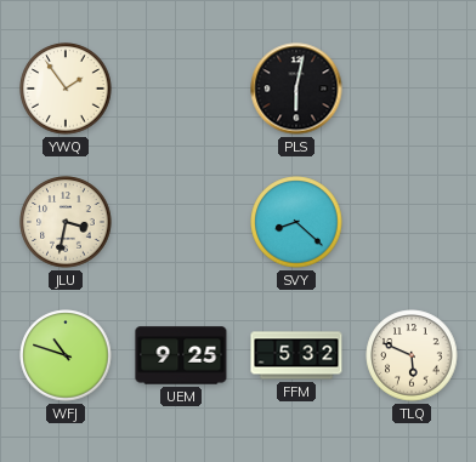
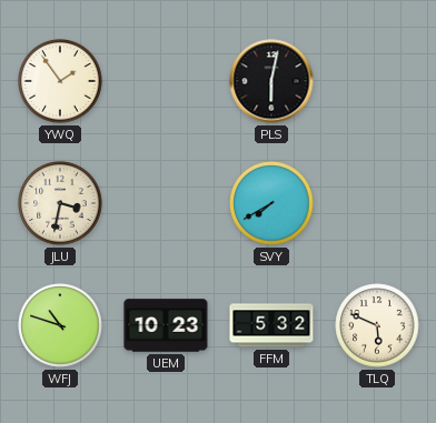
SVY: 8:22 -> 7:40
UEM: 9:25 -> 10:23
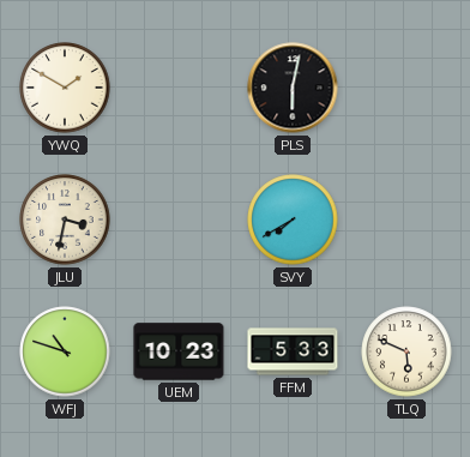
YWQ: 1:54 -> 1:50
FFM: 5:32 -> 5:33
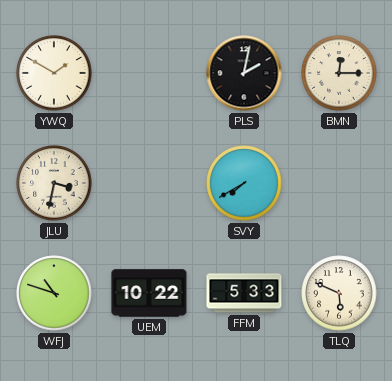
PLS: 6:02 -> 2:02
BMN: none -> 12:15
UEM: 10:23 -> 10:22
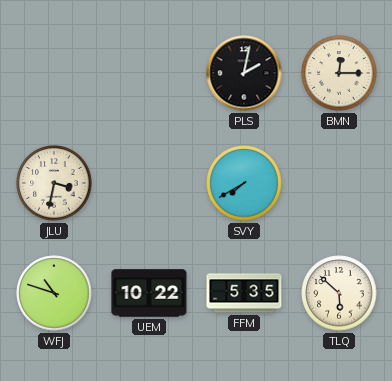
YWQ: 1:50 -> none
FFM: 5:33 -> 5:35
TLQ: 5:49 -> 5:52
